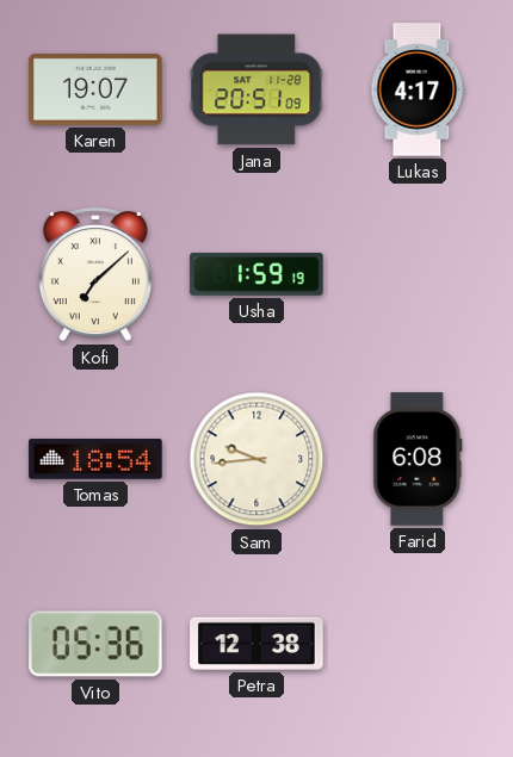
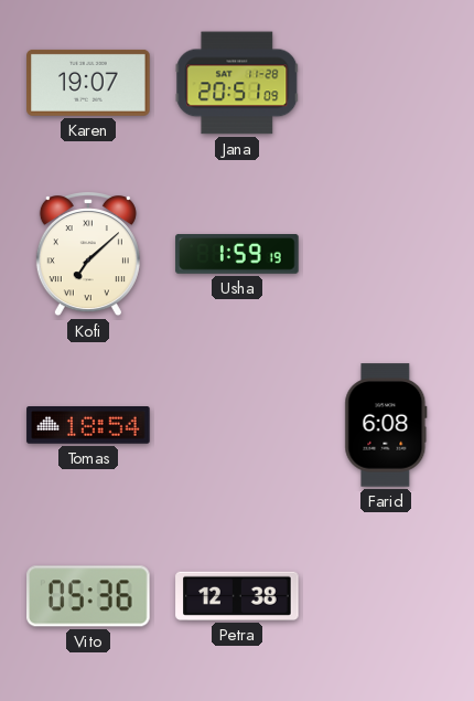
Lukas: 4:17 -> none
Sam: 9:44 -> none
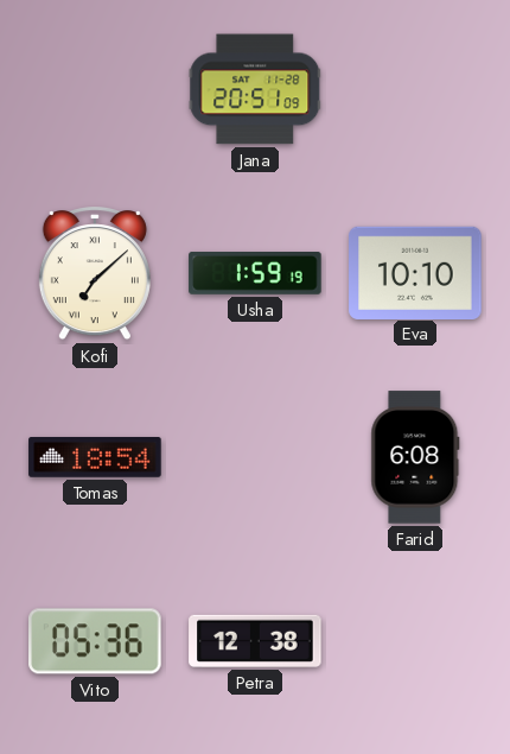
Karen: 19:07 -> none
Eva: none -> 10:10
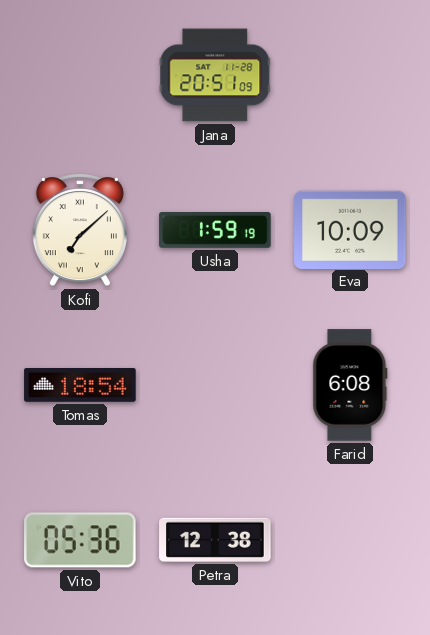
Eva: 10:10 -> 10:09
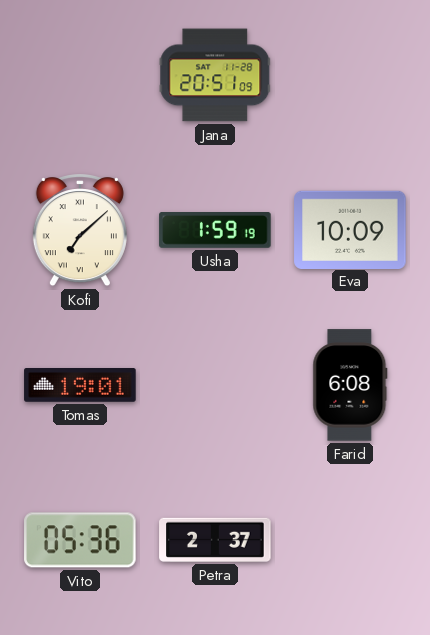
Tomas: 18:54 -> 19:01
Petra: 12:38 -> 2:37
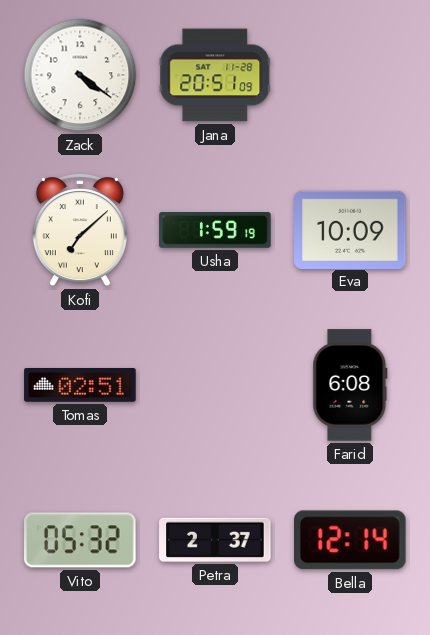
Zack: none -> 4:21
Tomas: 19:01 -> 02:51
Vito: 05:36 -> 05:32
Bella: none -> 12:14
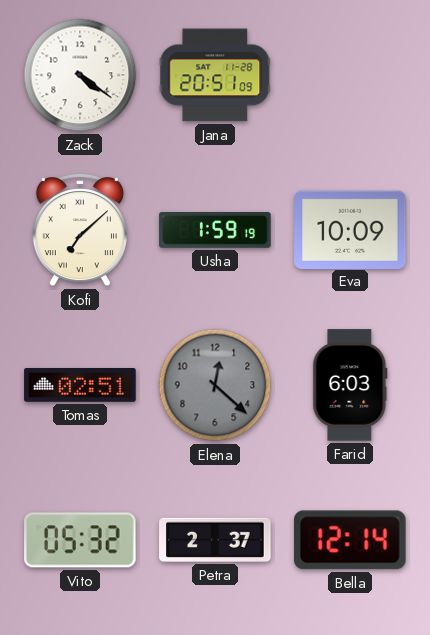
Elena: none -> 12:22
Farid: 6:08 -> 6:03
